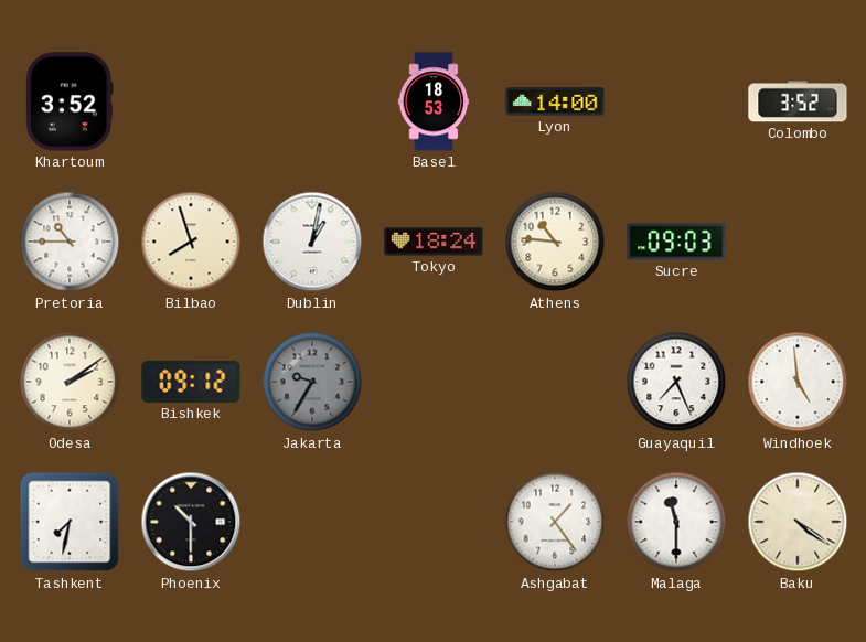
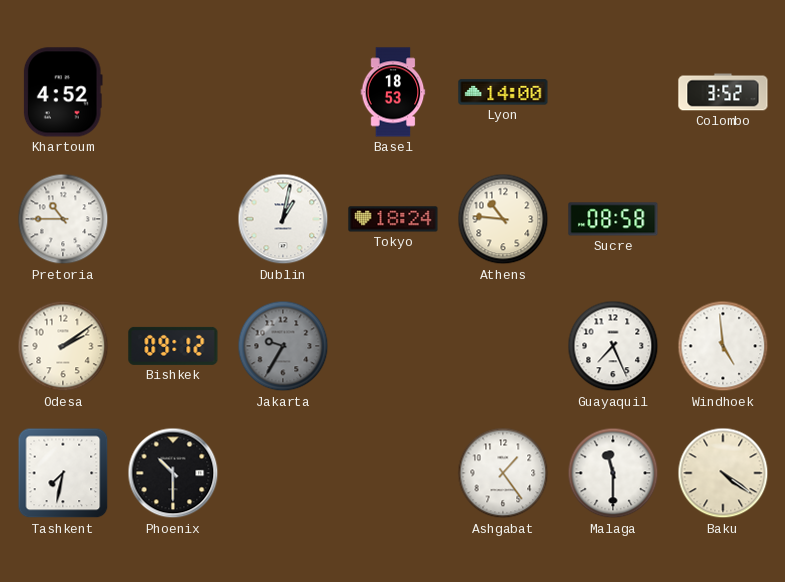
Khartoum: 3:52 -> 4:52
Bilbao: 7:57 -> none
Sucre: 09:03 -> 08:58
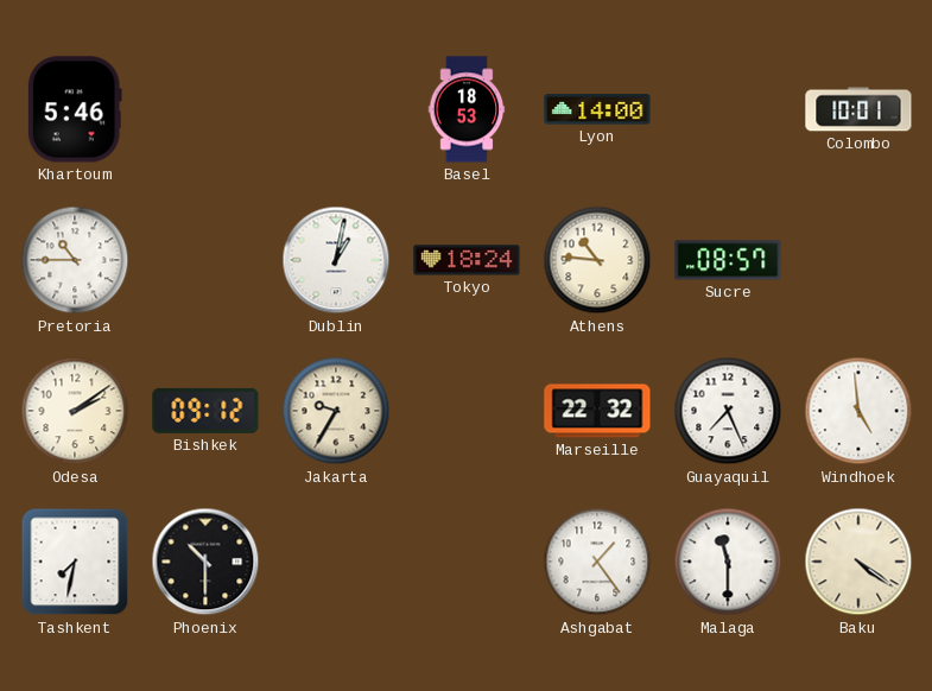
Khartoum: 4:52 -> 5:46
Colombo: 3:52 -> 10:01
Sucre: 08:58 -> 08:57
Jakarta dial: grey -> cream
Marseille: none -> 22:32
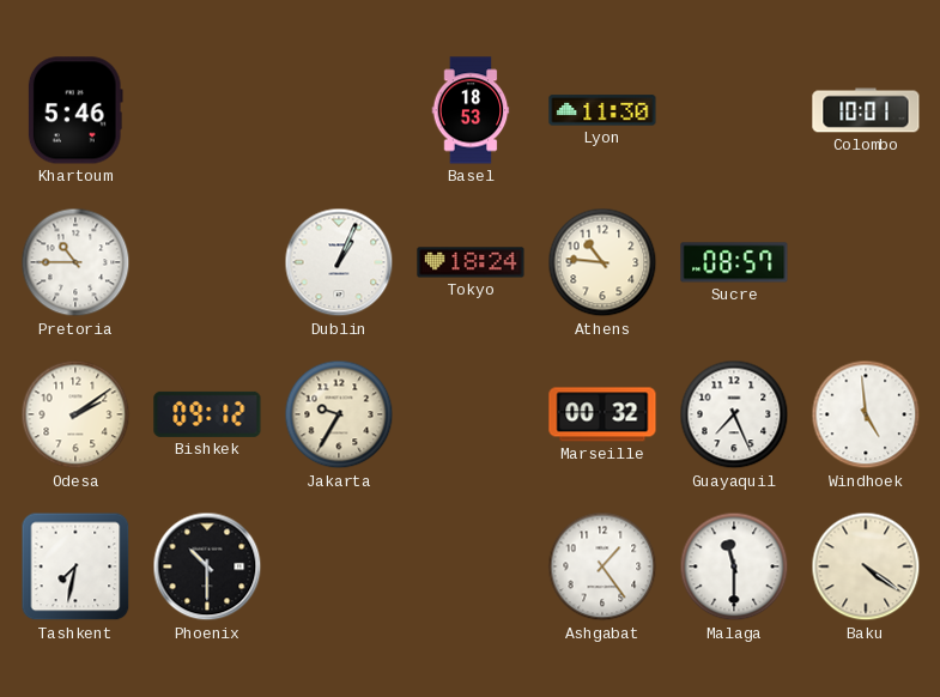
Lyon: 14:00 -> 11:30
Dublin: 1:02 -> 1:04
Marseille: 22:32 -> 00:32
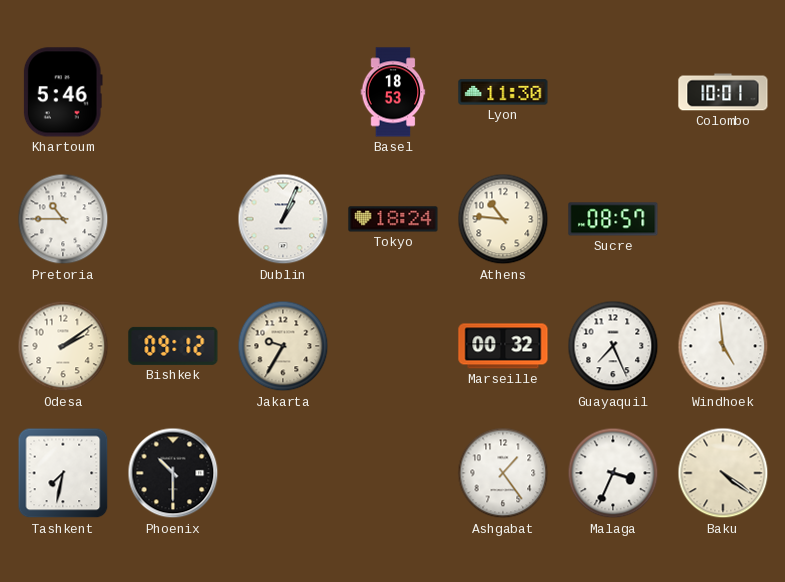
Malaga: 11:30 -> 3:34
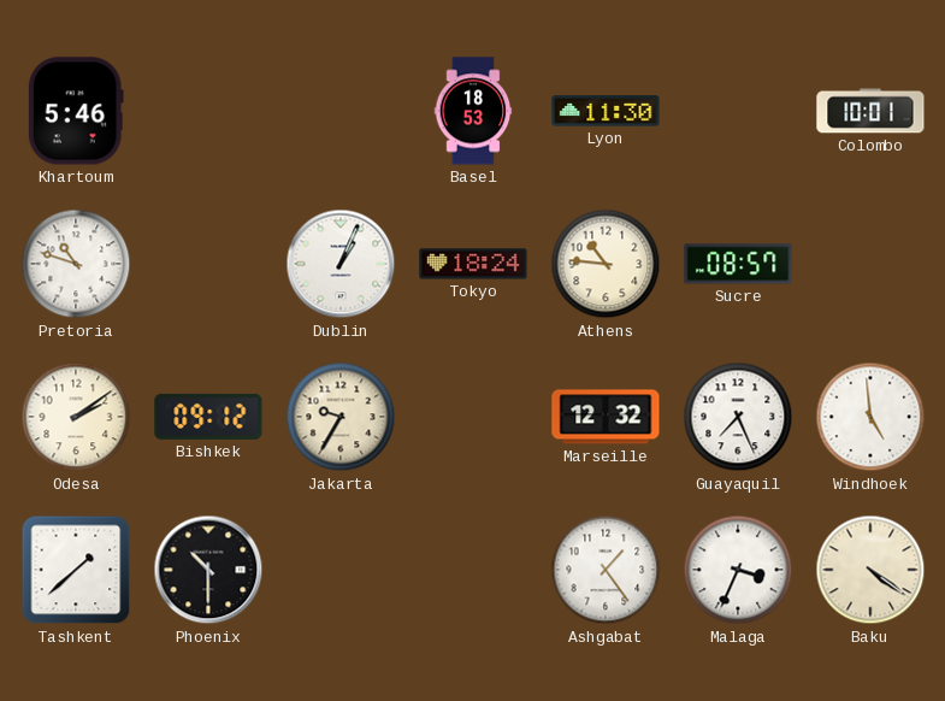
Pretoria: 10:45 -> 10:48
Marseille: 00:32 -> 12:32
Tashkent: 7:32 -> 1:38
